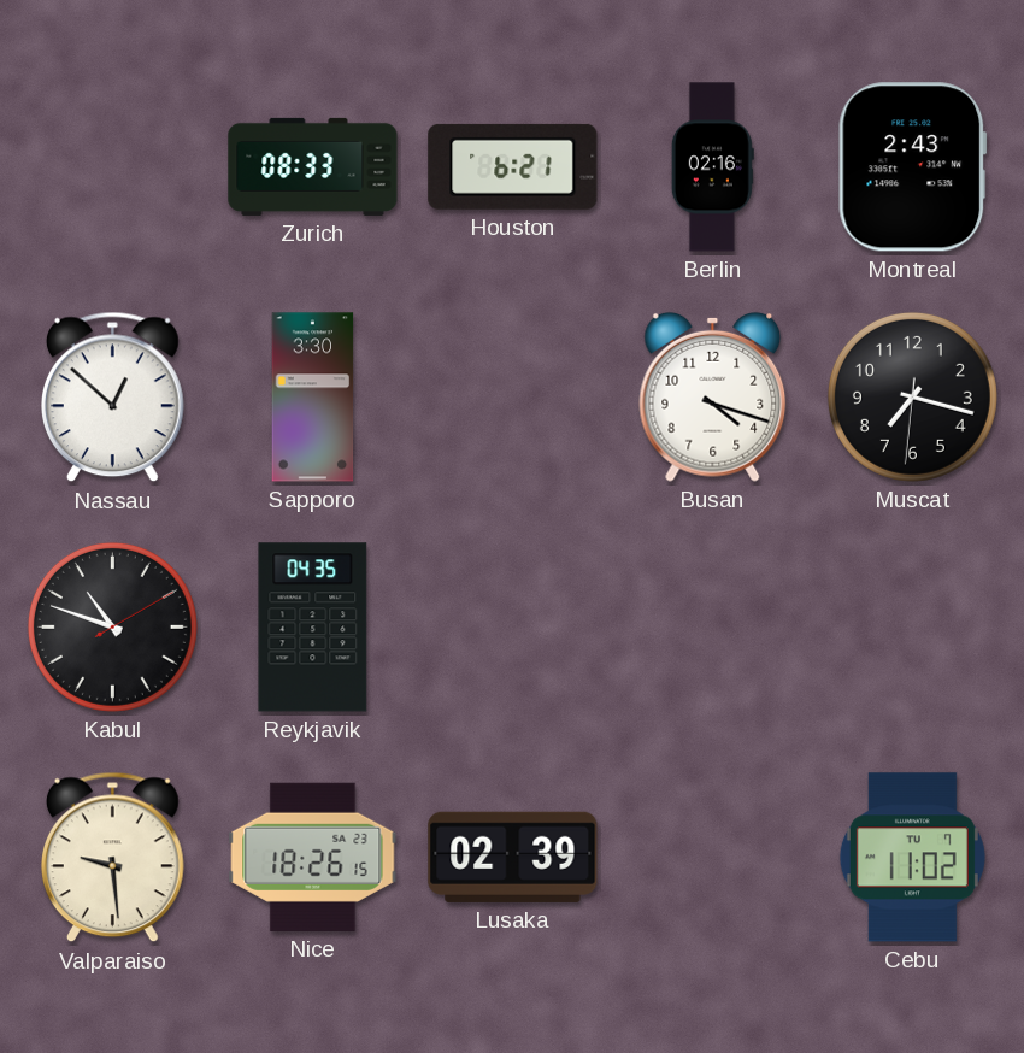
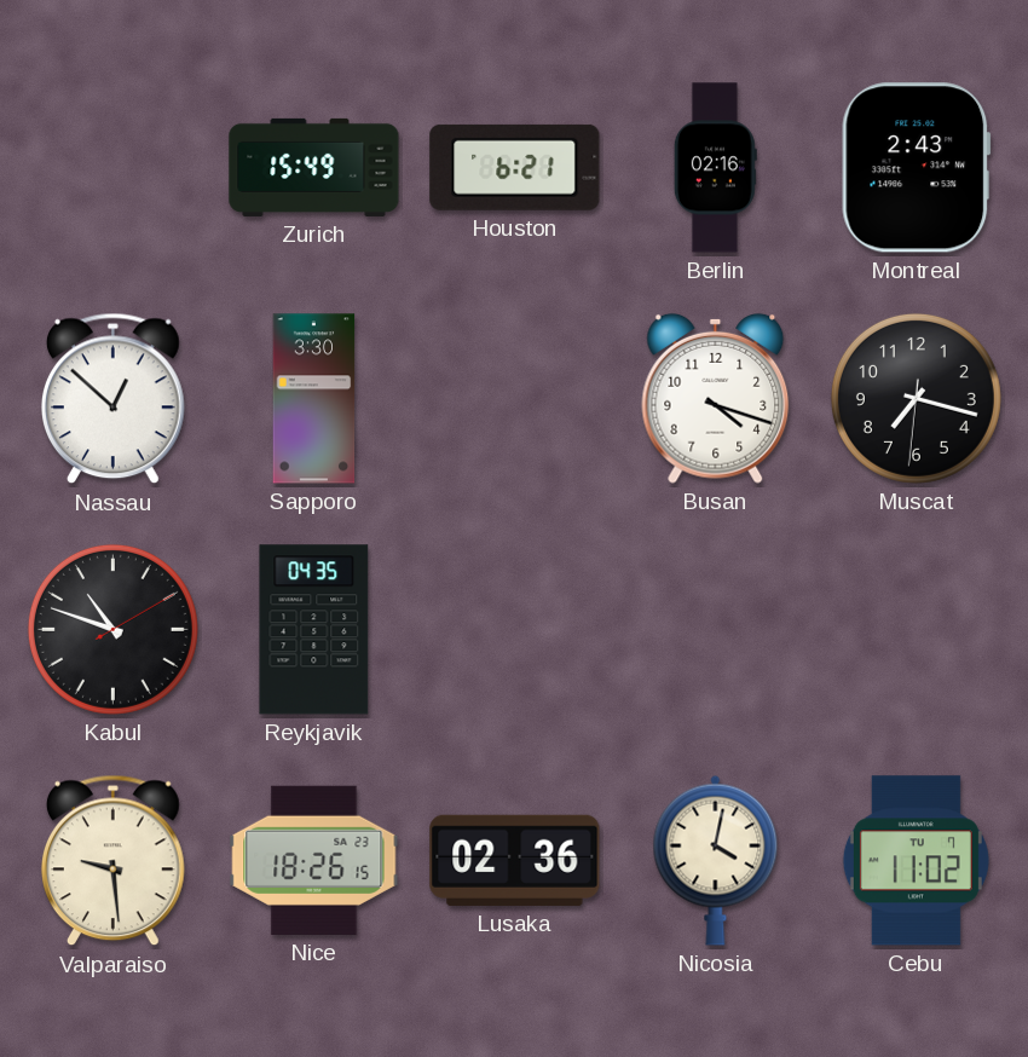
Zurich: 08:33 -> 15:49
Lusaka: 02:39 -> 02:36
Nicosia: none -> 4:02
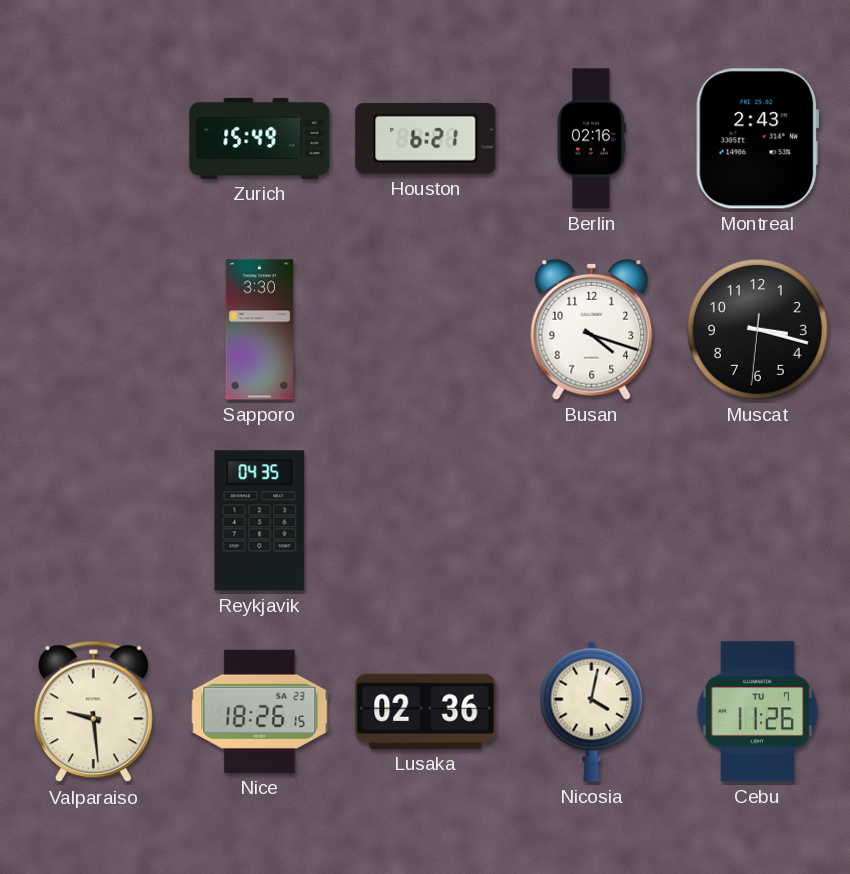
Nassau: 12:52 -> none
Muscat: 7:17 -> 3:17
Kabul: 10:48 -> none
Cebu: 11:02 -> 11:26
